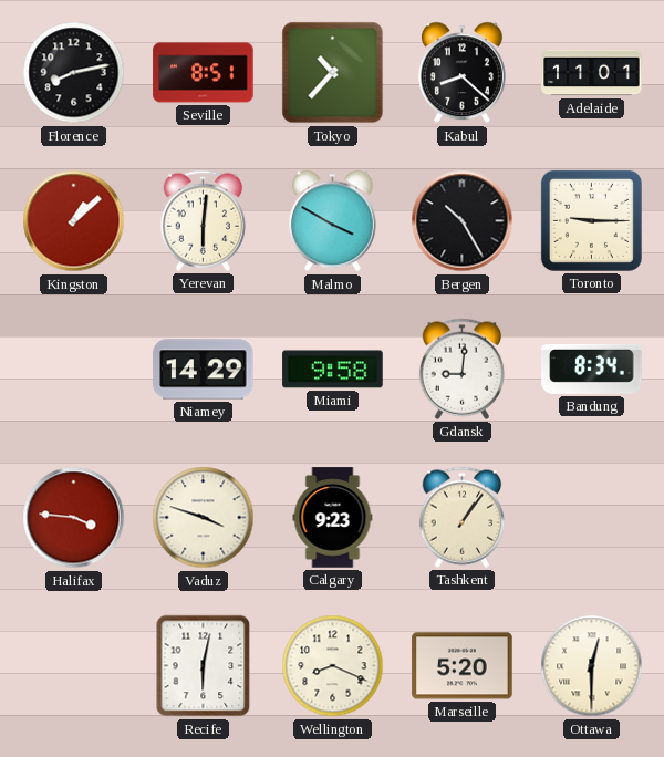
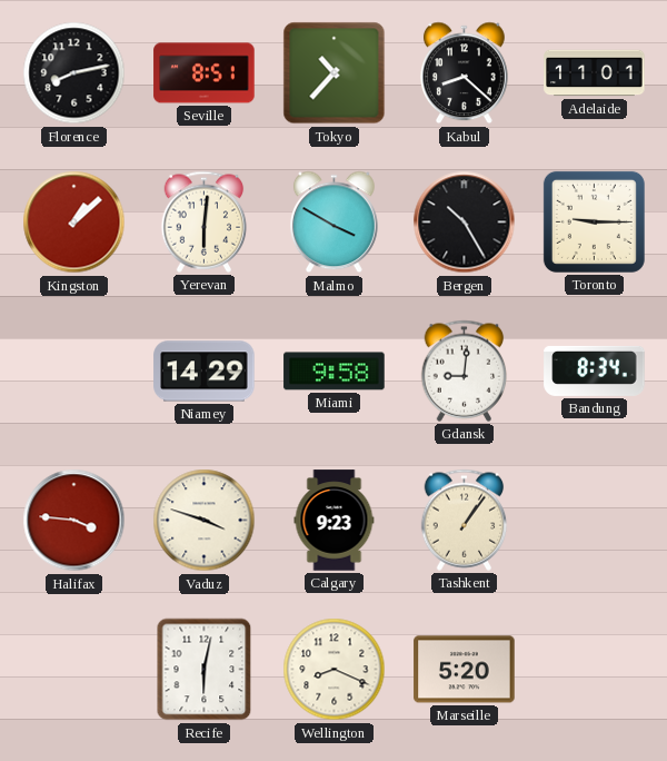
Ottawa: 12:30 -> none
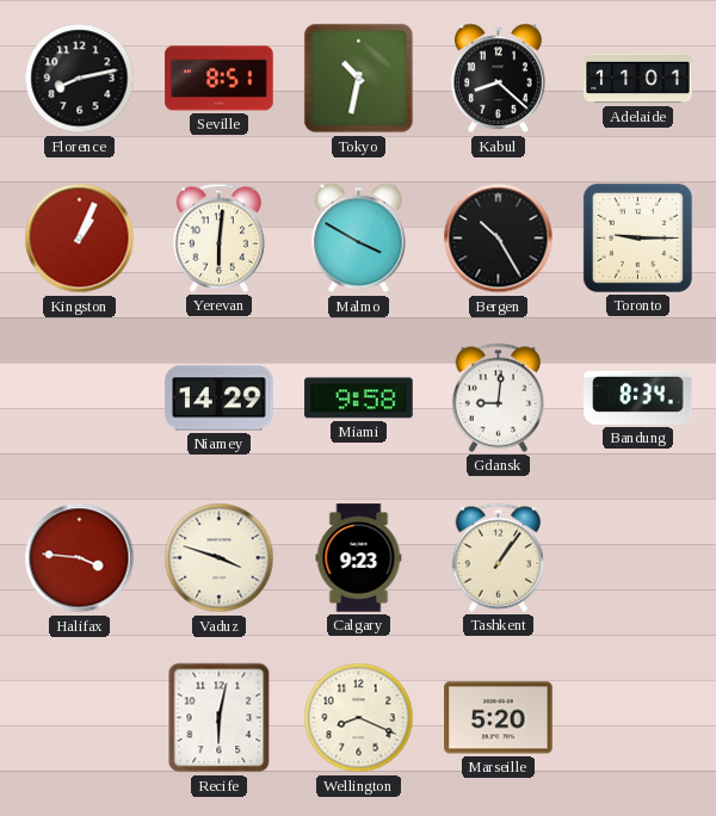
Tokyo: 10:37 -> 10:32
Kingston: 1:08 -> 1:04
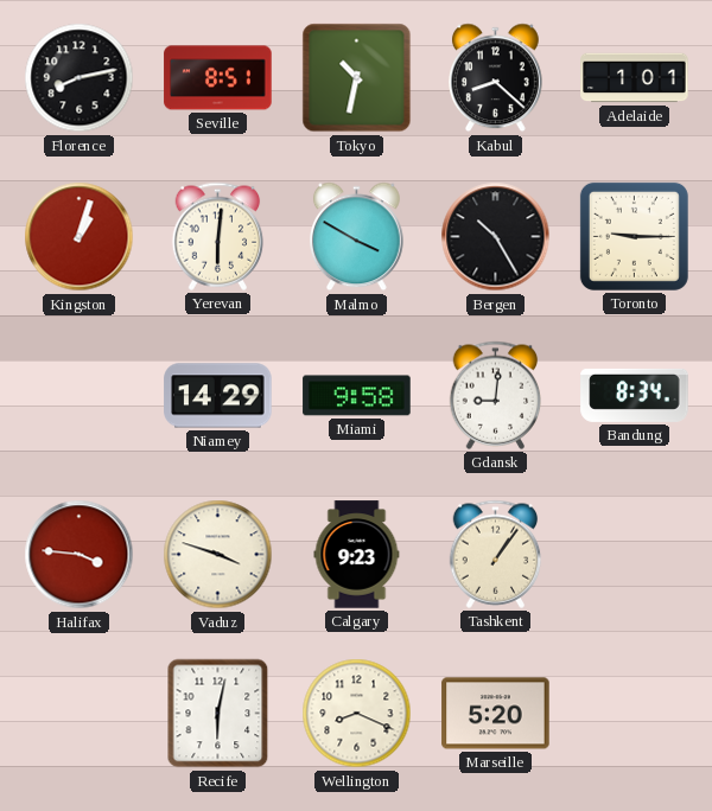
Adelaide: 11:01 -> 1:01
Kingston: 1:04 -> 1:03
